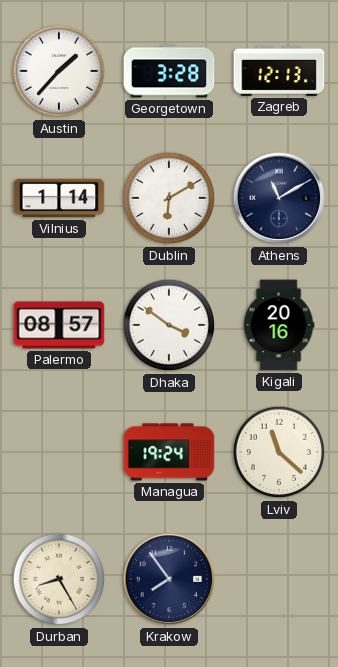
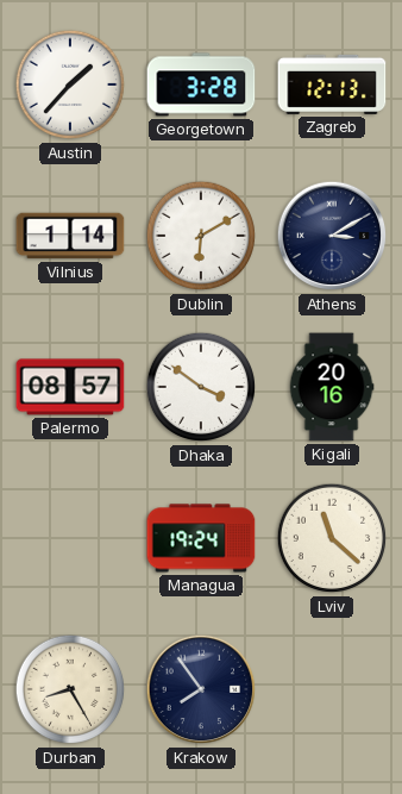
Athens: 11:10 -> 3:10
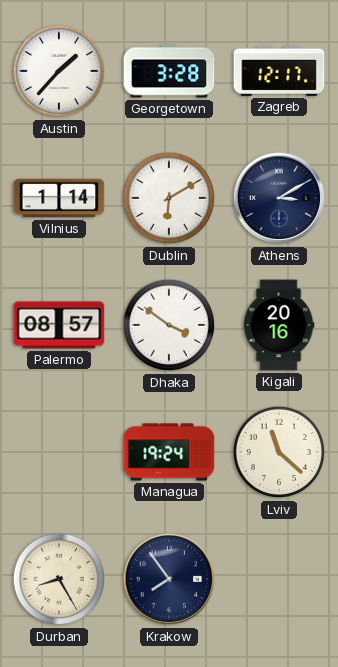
Zagreb: 12:13 -> 12:17
